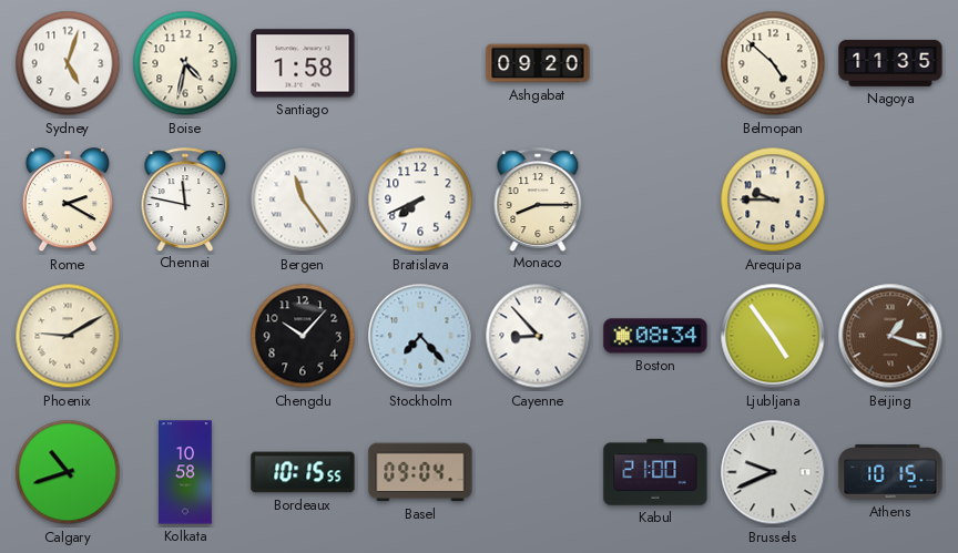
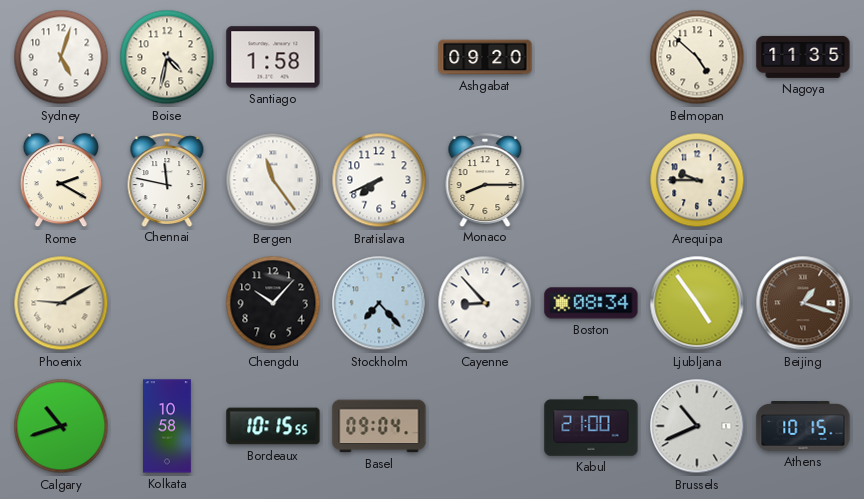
Brussels: 9:41 -> 10:41
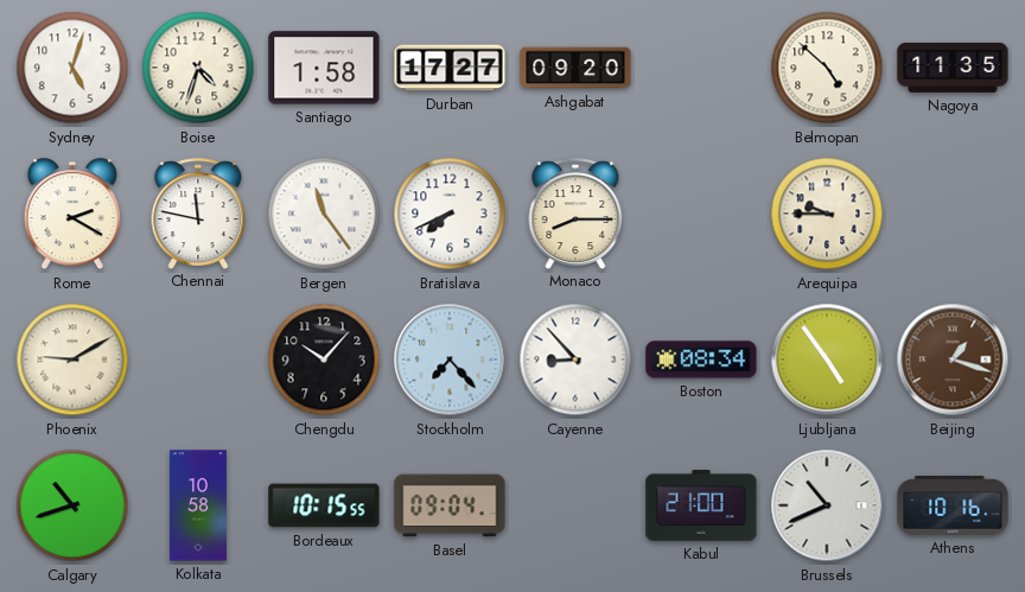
Boise: 4:32 -> 4:33
Durban: none -> 17:27
Athens: 10:15 -> 10:16
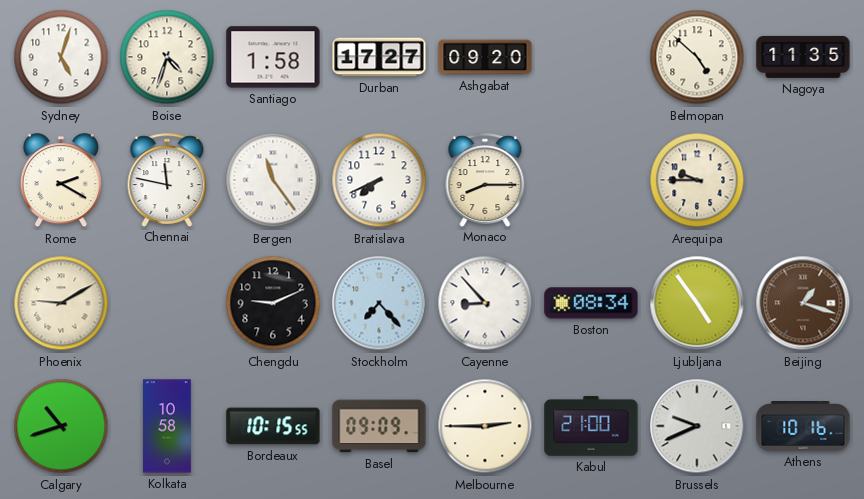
Chengdu: 10:07 -> 9:11
Basel: 09:04 -> 09:09
Melbourne: none -> 2:45
Brussels: 10:41 -> 9:41
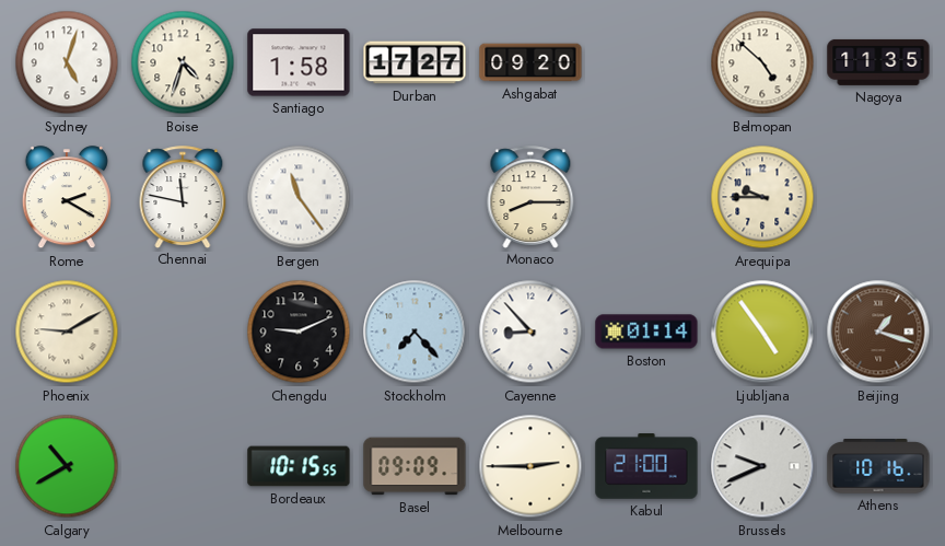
Bratislava: 7:41 -> none
Boston: 08:34 -> 01:14
Calgary: 10:42 -> 10:40
Kolkata: 10:58 -> none
